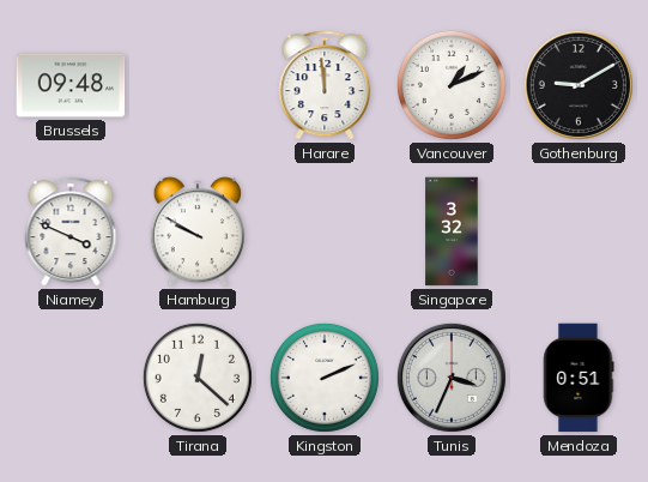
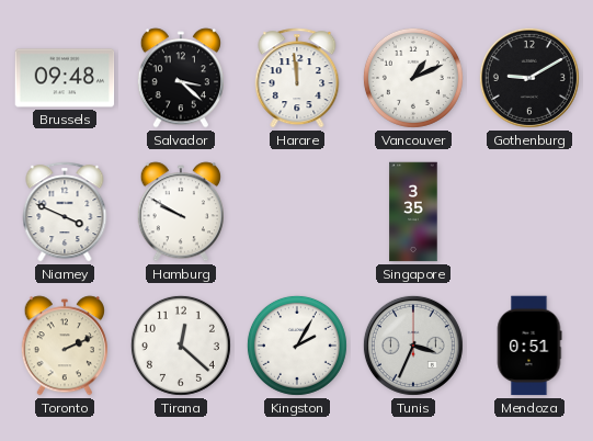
Salvador: none -> 3:22
Singapore: 3:32 -> 3:35
Toronto: none -> 2:11
Kingston: 2:11 -> 2:05
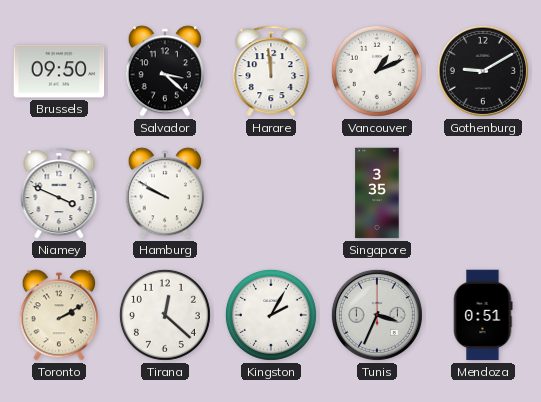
Brussels: 09:48 -> 09:50
Toronto: 2:11 -> 2:10
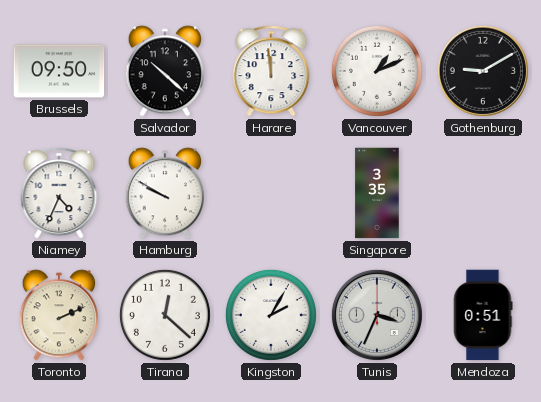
Salvador: 3:22 -> 10:22
Niamey: 3:49 -> 4:34
Toronto: 2:10 -> 2:11
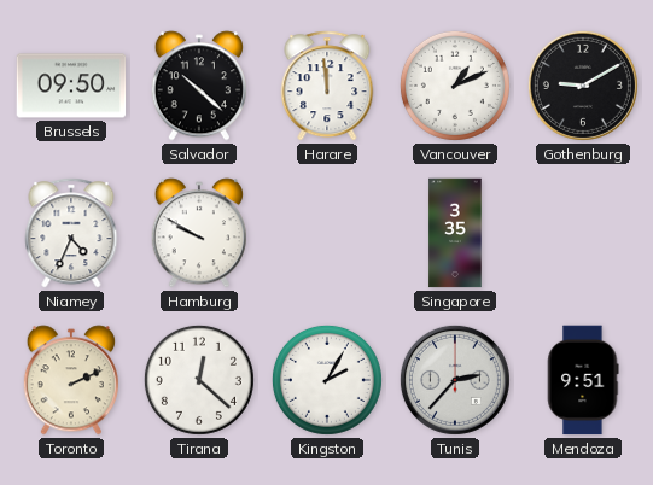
Tunis: 3:34 -> 2:37
Mendoza: 0:51 -> 9:51
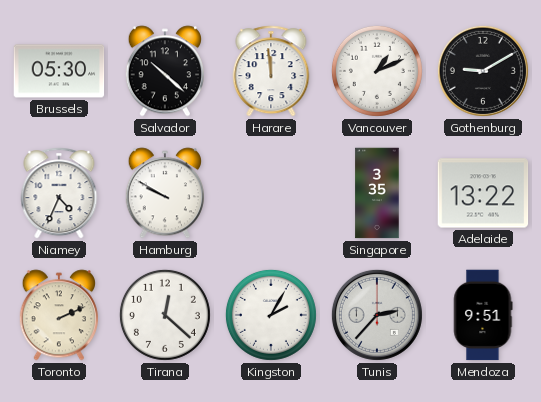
Brussels: 09:50 -> 05:30
Adelaide: none -> 13:22
